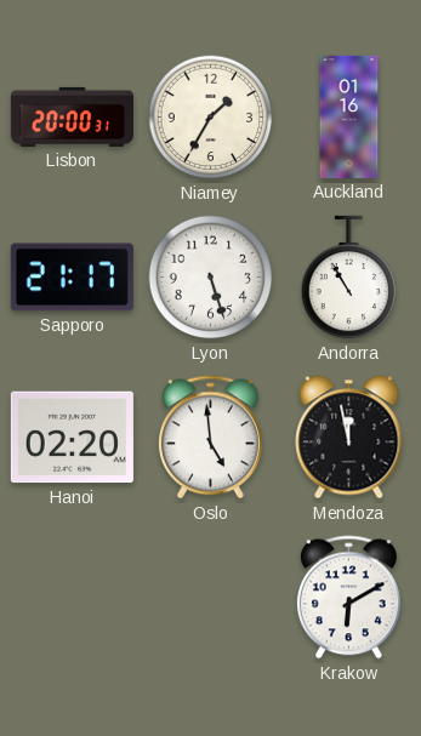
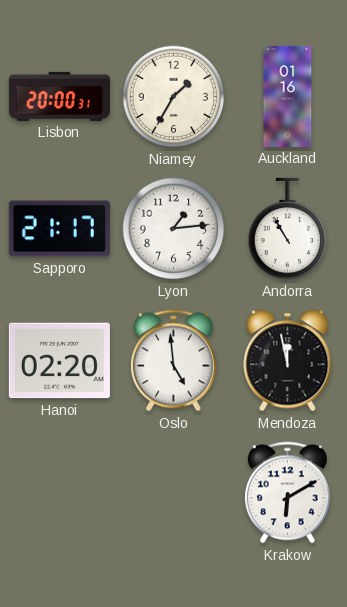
Lyon: 5:27 -> 1:14
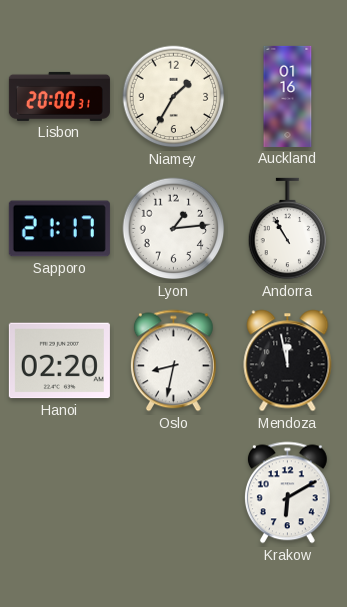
Oslo: 4:59 -> 8:32
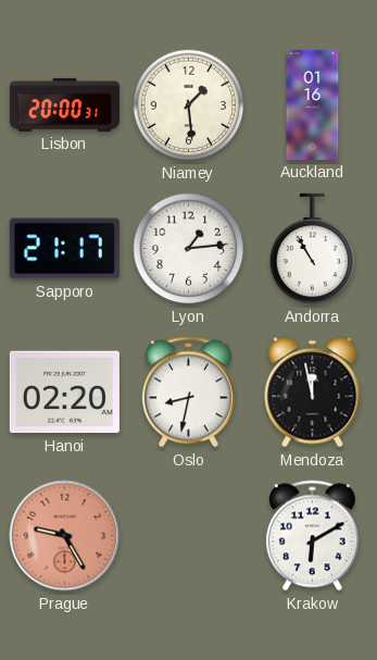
Niamey: 1:35 -> 1:29
Prague: none -> 9:25
